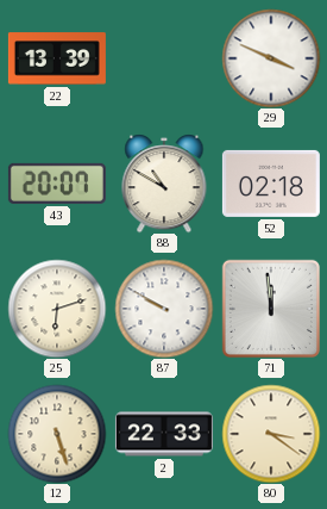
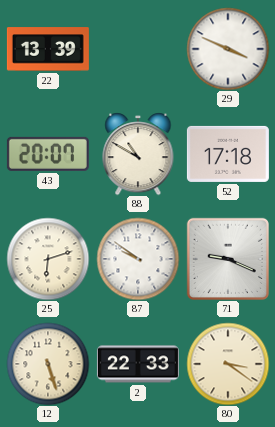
52: 02:18 -> 17:18
87: 9:50 -> 9:51
71: 11:59 -> 9:19
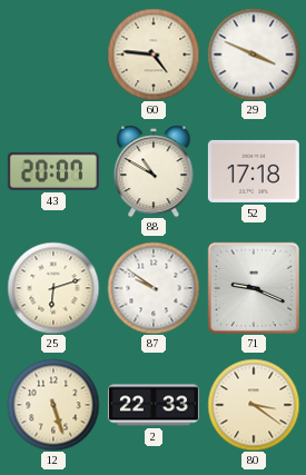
22: 13:39 -> none
60: none -> 4:46
